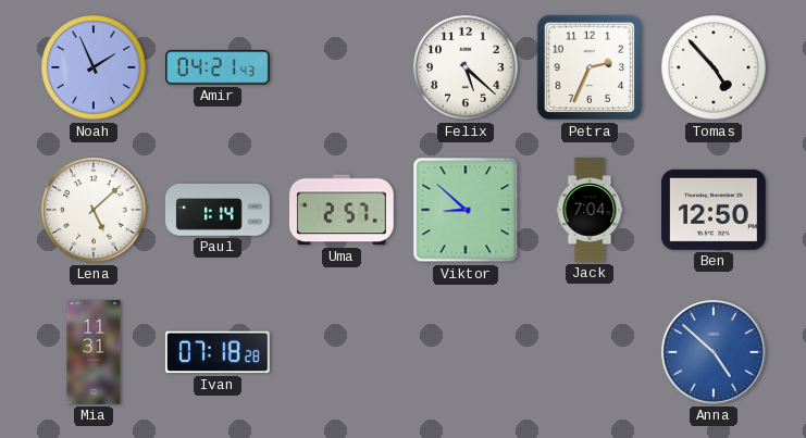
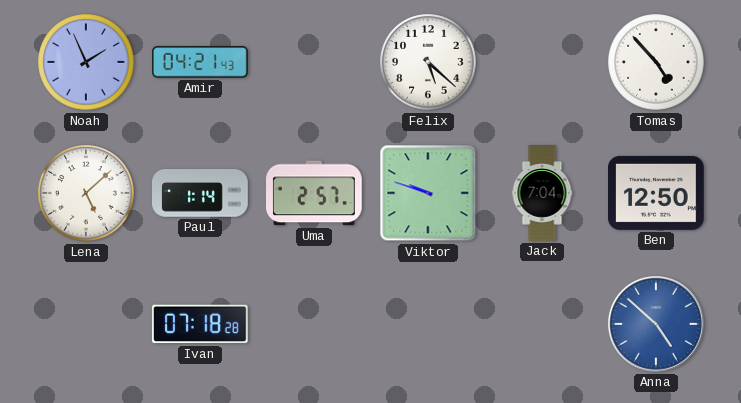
Petra: 2:34 -> none
Viktor: 8:52 -> 9:48
Mia: 11:31 -> none
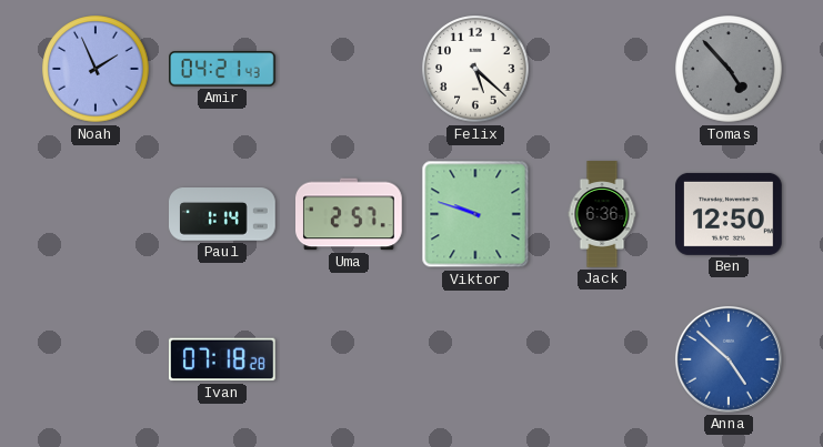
Tomas dial: white -> grey
Lena: 5:08 -> none
Jack: 7:04 -> 6:36
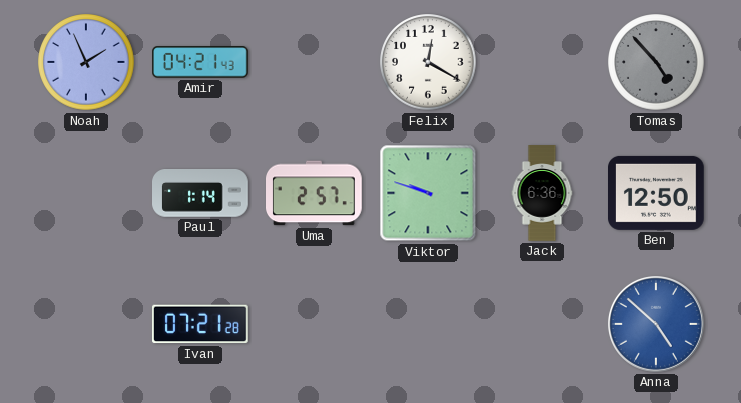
Felix: 5:22 -> 12:20
Ivan: 07:18 -> 07:21
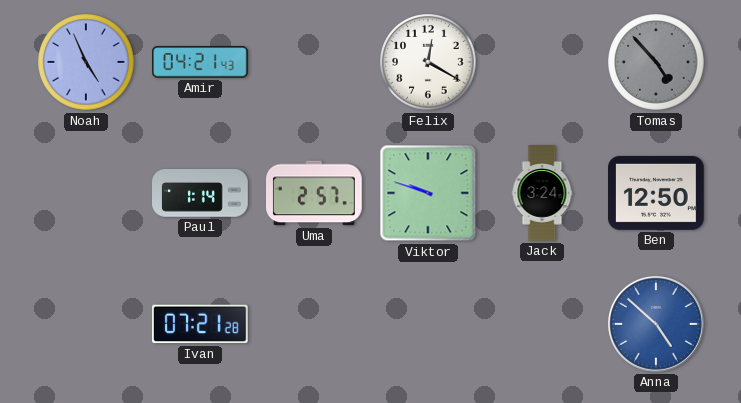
Noah: 1:56 -> 4:56
Jack: 6:36 -> 3:24
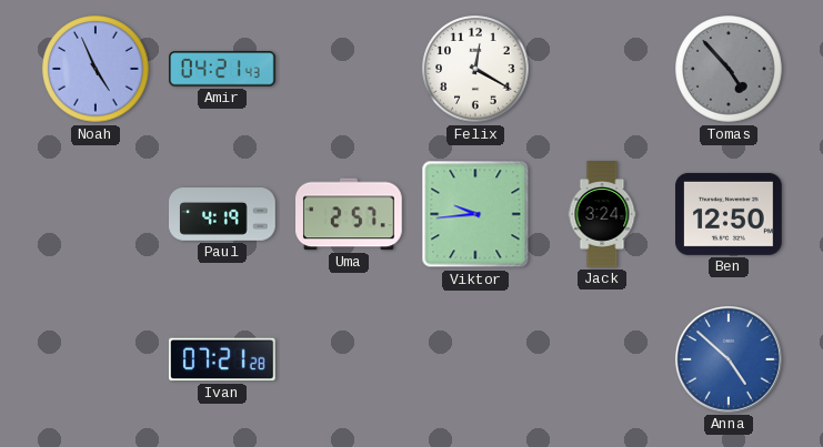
Paul: 1:14 -> 4:19
Viktor: 9:48 -> 9:44
